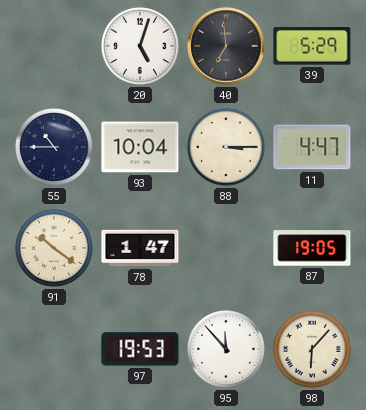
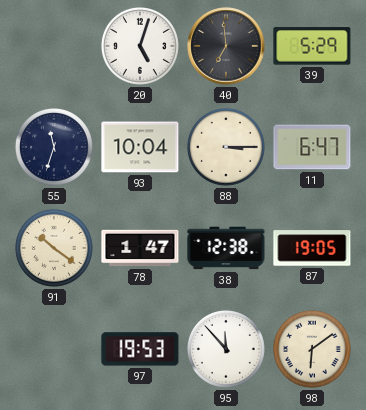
55: 10:45 -> 11:33
11: 4:47 -> 6:47
38: none -> 12:38
98: 6:07 -> 6:09
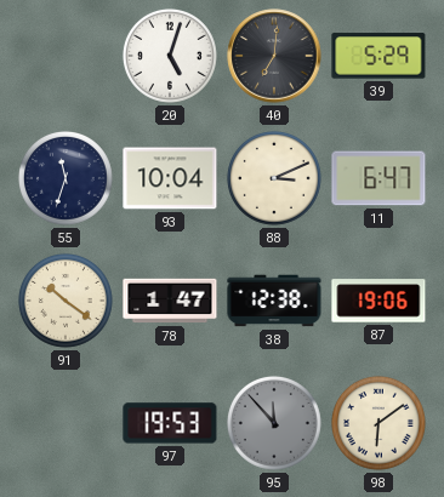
40: 6:59 -> 7:01
88: 3:15 -> 3:11
87: 19:05 -> 19:06
95 dial: white -> grey
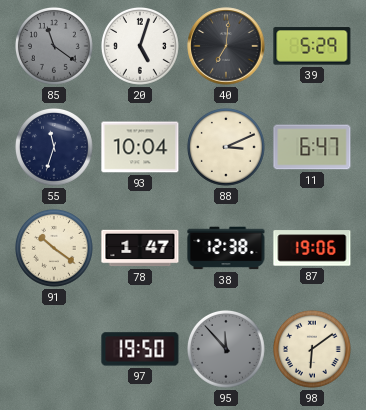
85: none -> 11:21
97: 19:53 -> 19:50
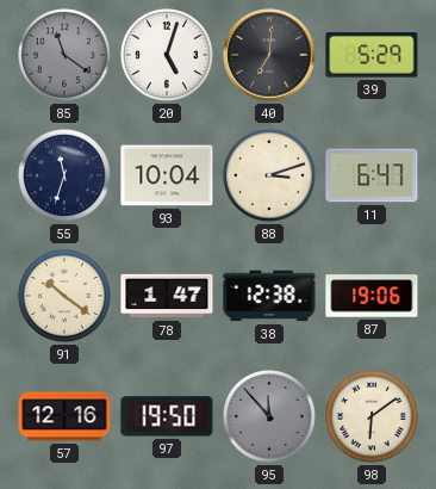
88: 3:11 -> 3:12
57: none -> 12:16
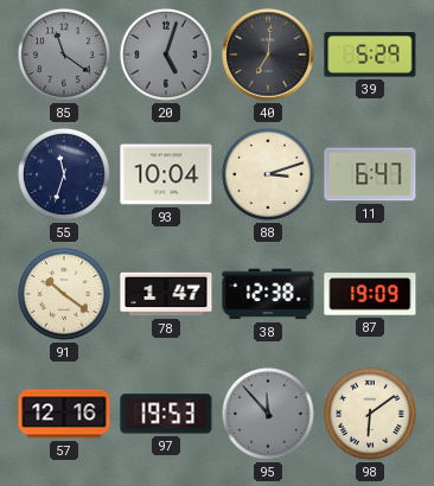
20 dial: white -> grey
87: 19:06 -> 19:09
97: 19:50 -> 19:53
